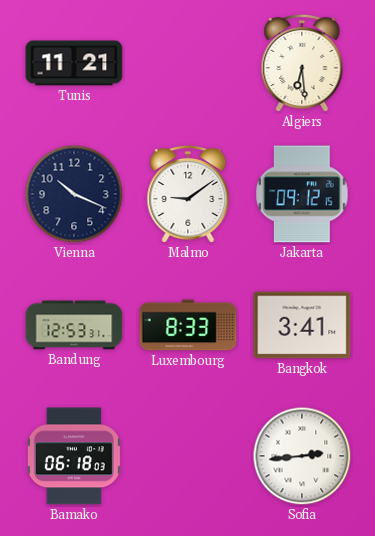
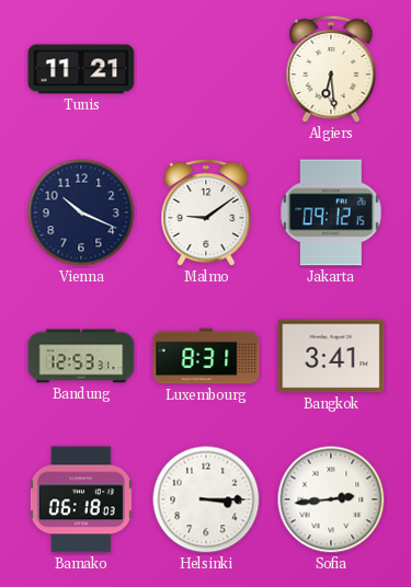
Luxembourg: 8:33 -> 8:31
Helsinki: none -> 3:15
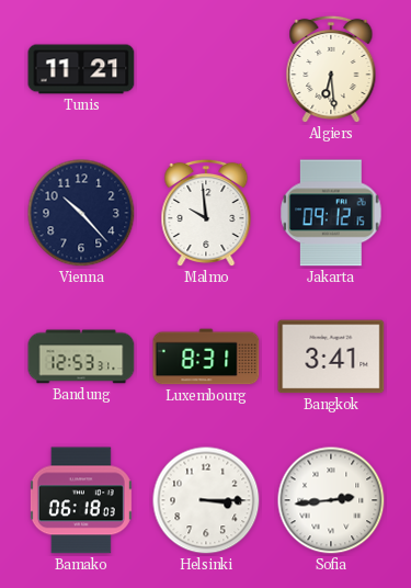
Vienna: 10:19 -> 10:23
Malmo: 9:09 -> 9:59
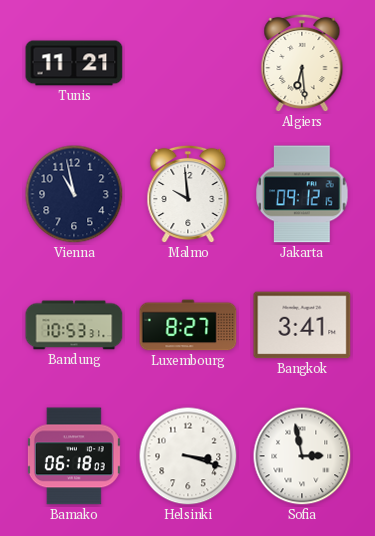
Vienna: 10:23 -> 10:58
Bandung: 12:53 -> 10:53
Luxembourg: 8:31 -> 8:27
Helsinki: 3:15 -> 3:18
Sofia: 2:44 -> 2:58
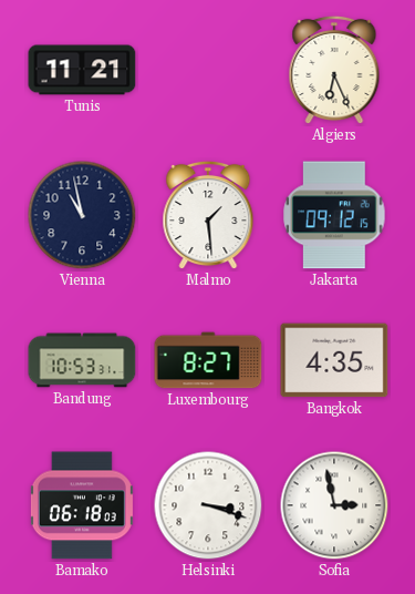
Algiers: 6:29 -> 6:26
Malmo: 9:59 -> 1:29
Bangkok: 3:41 -> 4:35
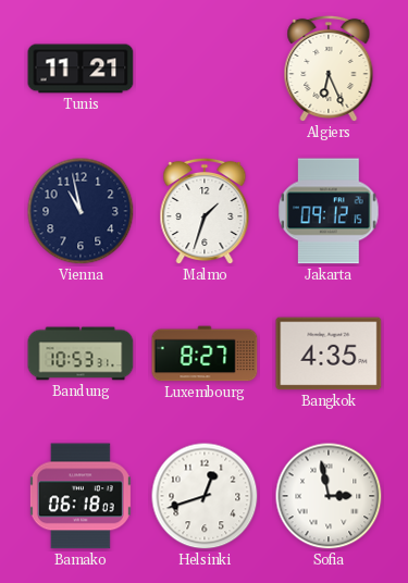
Malmo: 1:29 -> 1:33
Helsinki: 3:18 -> 12:42
